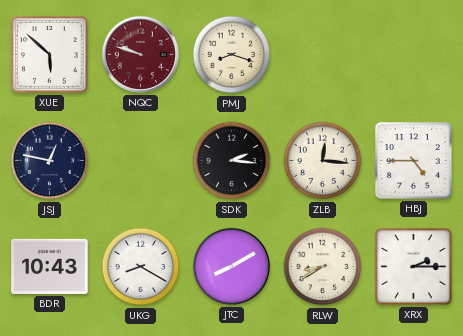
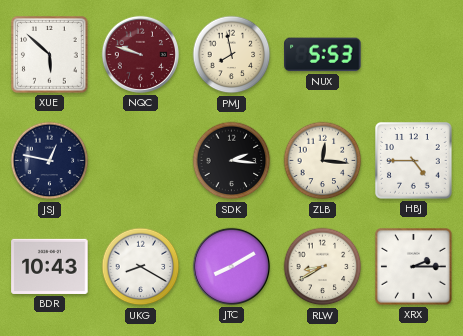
PMJ: 8:18 -> 7:58
NUX: none -> 5:53
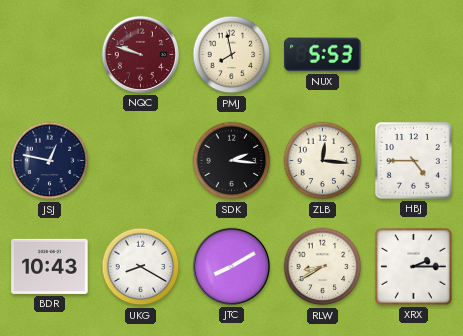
XUE: 5:52 -> none
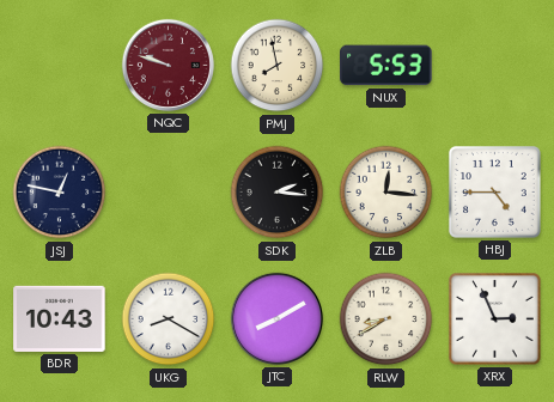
XRX: 2:15 -> 2:56
